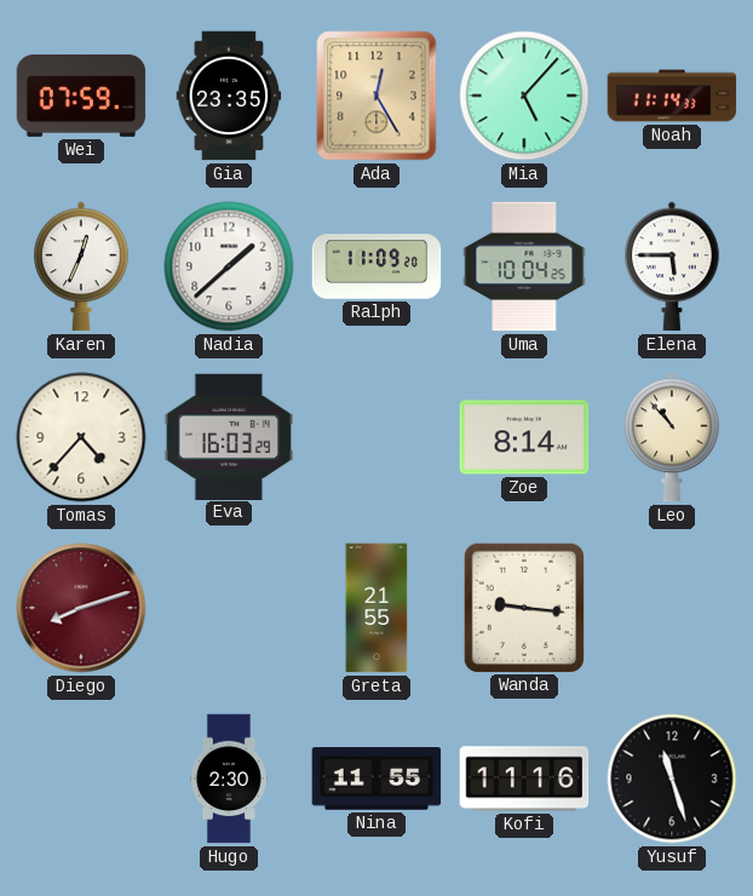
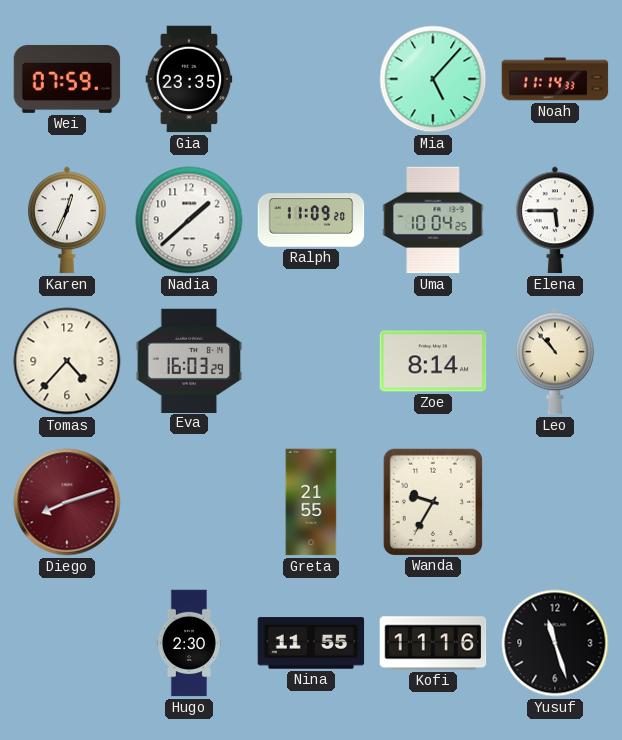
Ada: 12:25 -> none
Wanda: 9:16 -> 9:35
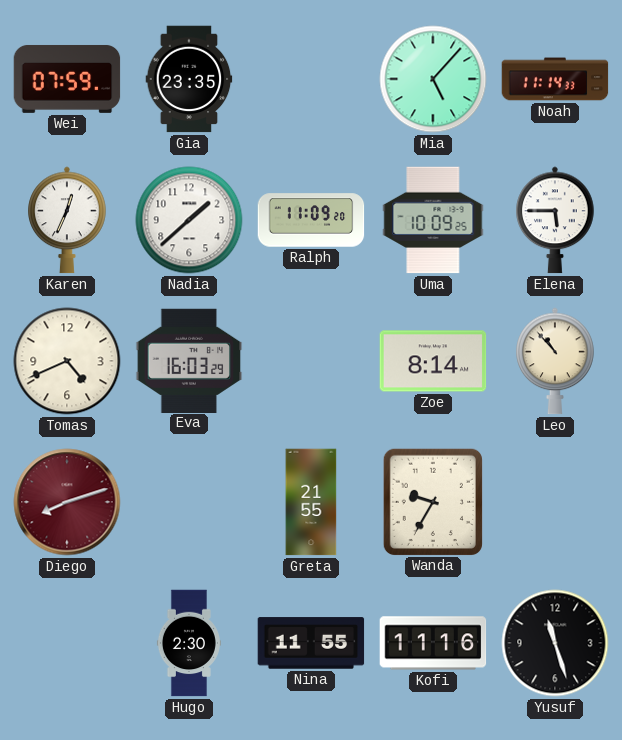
Uma: 10:04 -> 10:09
Tomas: 4:37 -> 4:41
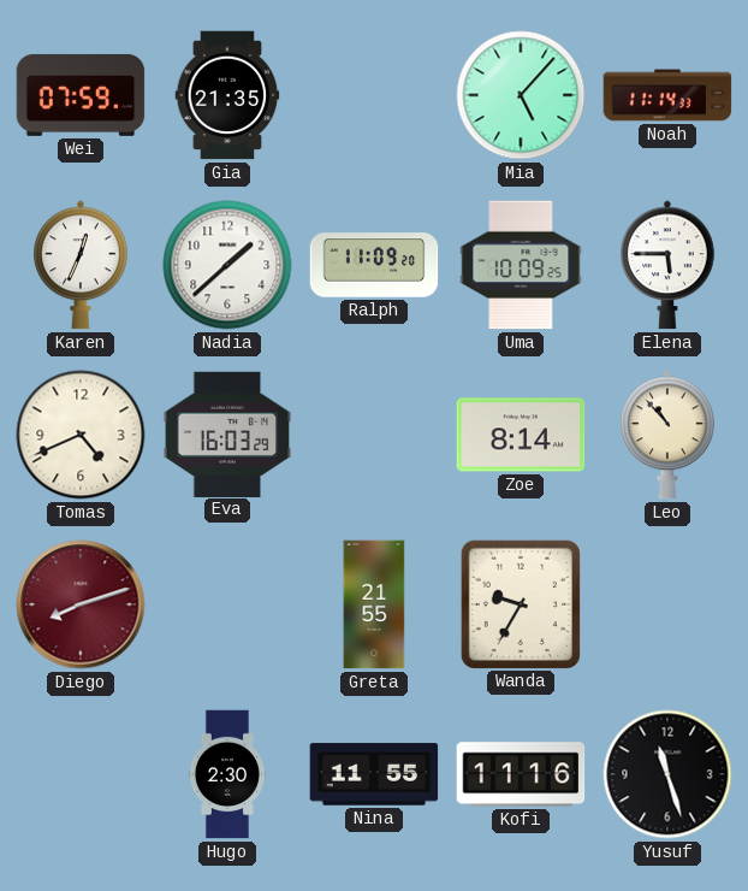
Gia: 23:35 -> 21:35
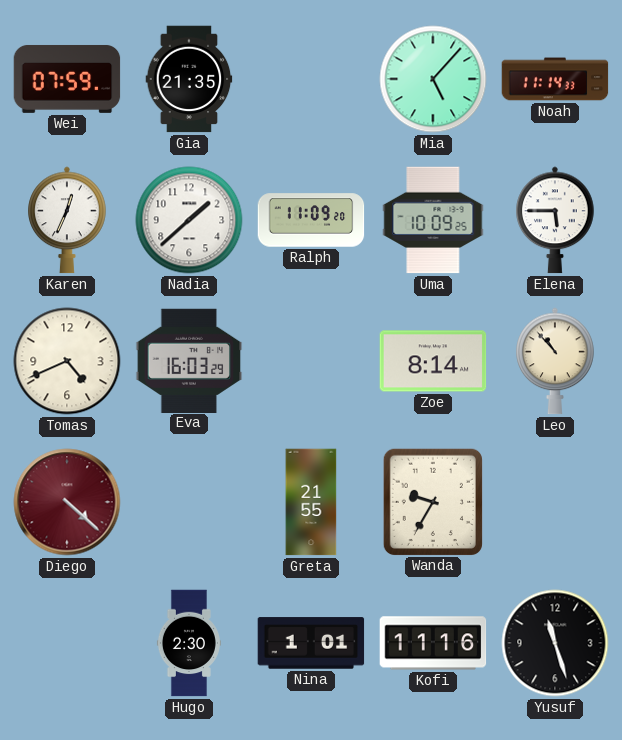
Diego: 8:12 -> 4:22
Nina: 11:55 -> 1:01
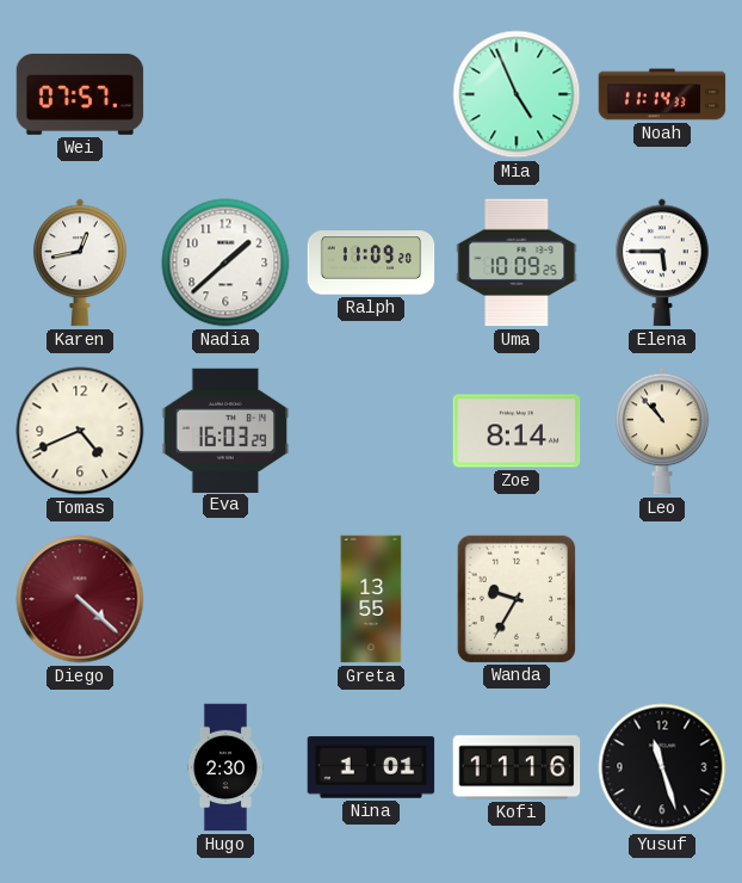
Wei: 07:59 -> 07:57
Gia: 21:35 -> none
Mia: 5:07 -> 4:56
Karen: 12:34 -> 12:43
Greta: 21:55 -> 13:55
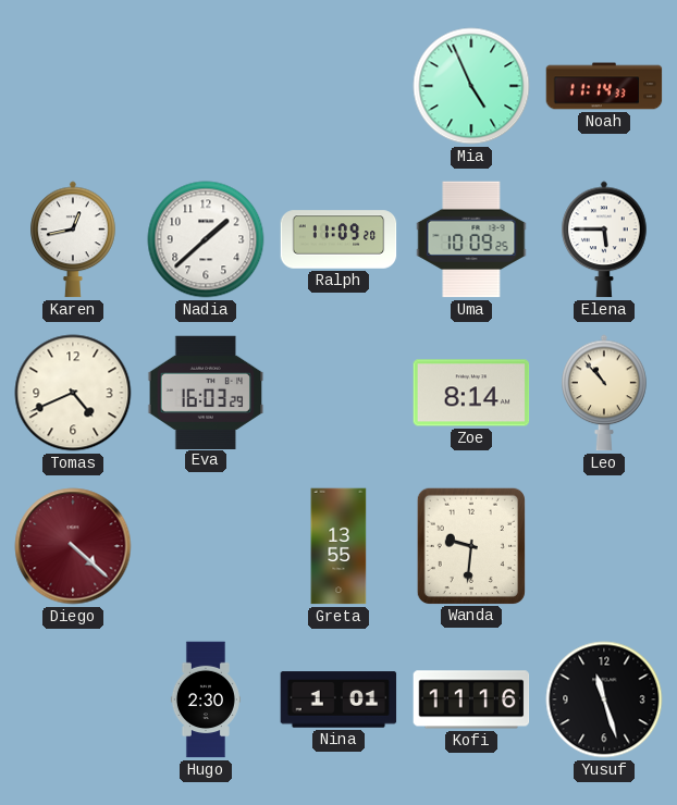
Wei: 07:57 -> none
Wanda: 9:35 -> 9:31
